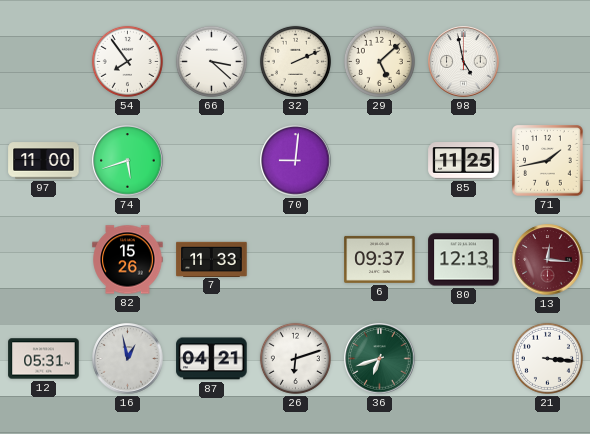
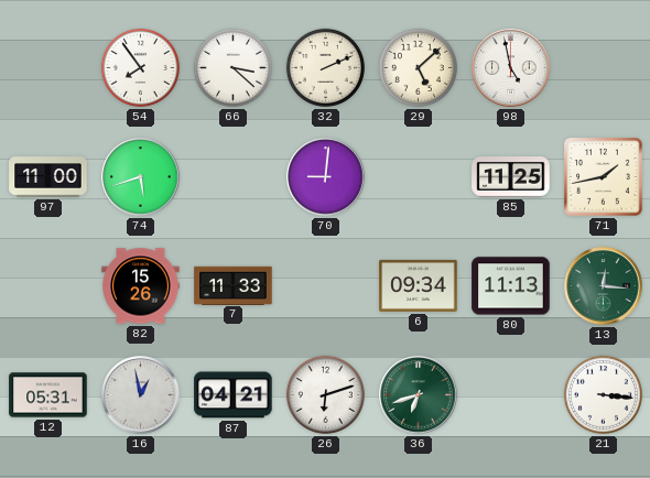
6: 09:37 -> 09:34
80: 12:13 -> 11:13
13 dial: burgundy -> green
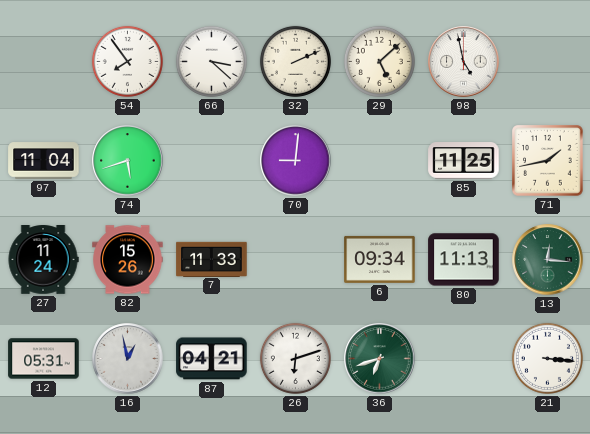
97: 11:00 -> 11:04
27: none -> 11:24
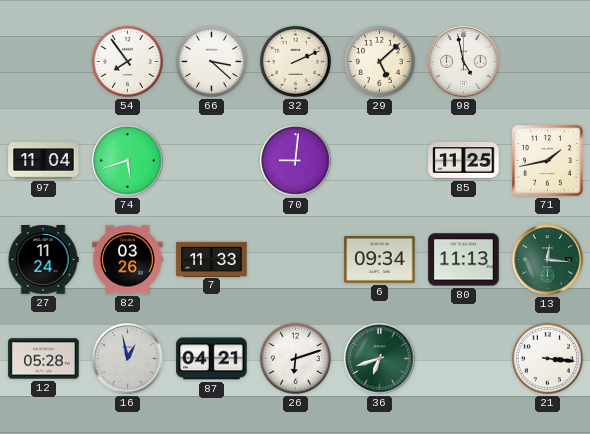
82: 15:26 -> 03:26
12: 05:31 -> 05:28
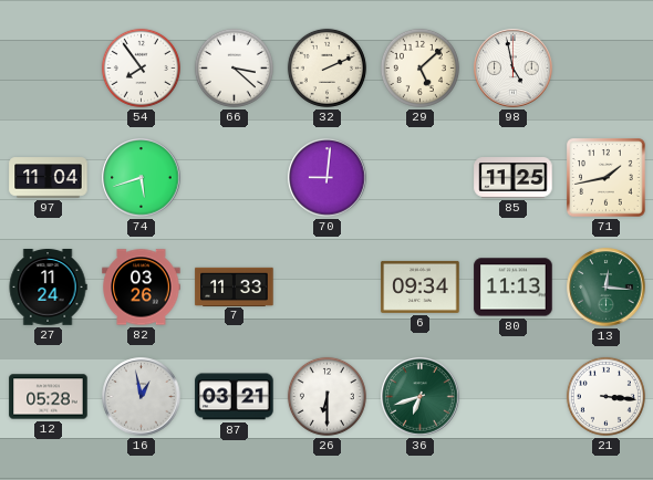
87: 04:21 -> 03:21
26: 6:12 -> 6:30
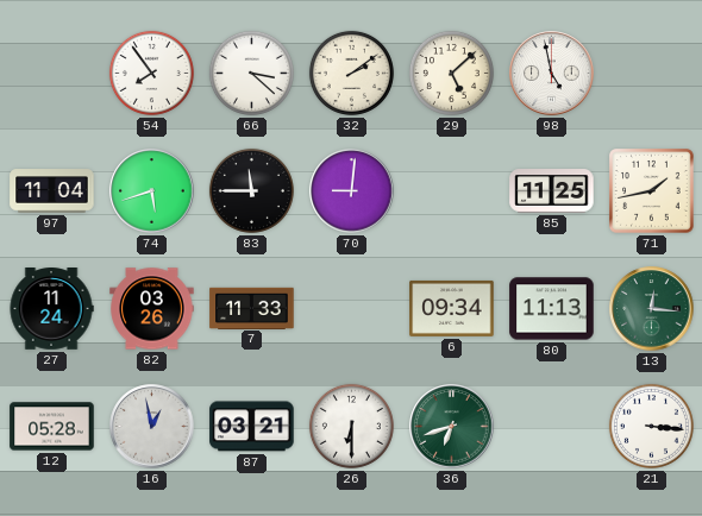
32: 2:11 -> 2:09
83: none -> 11:45
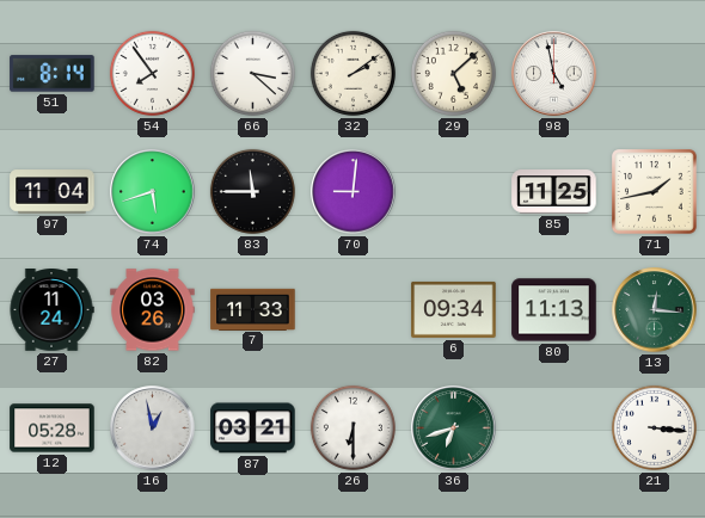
51: none -> 8:14
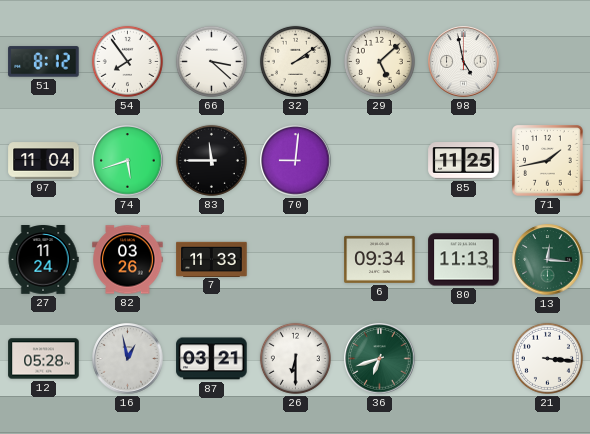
51: 8:14 -> 8:12
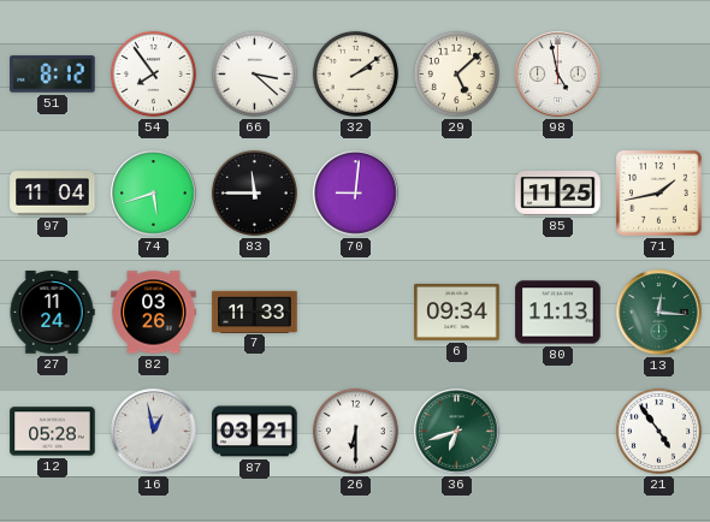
21: 3:16 -> 4:54
